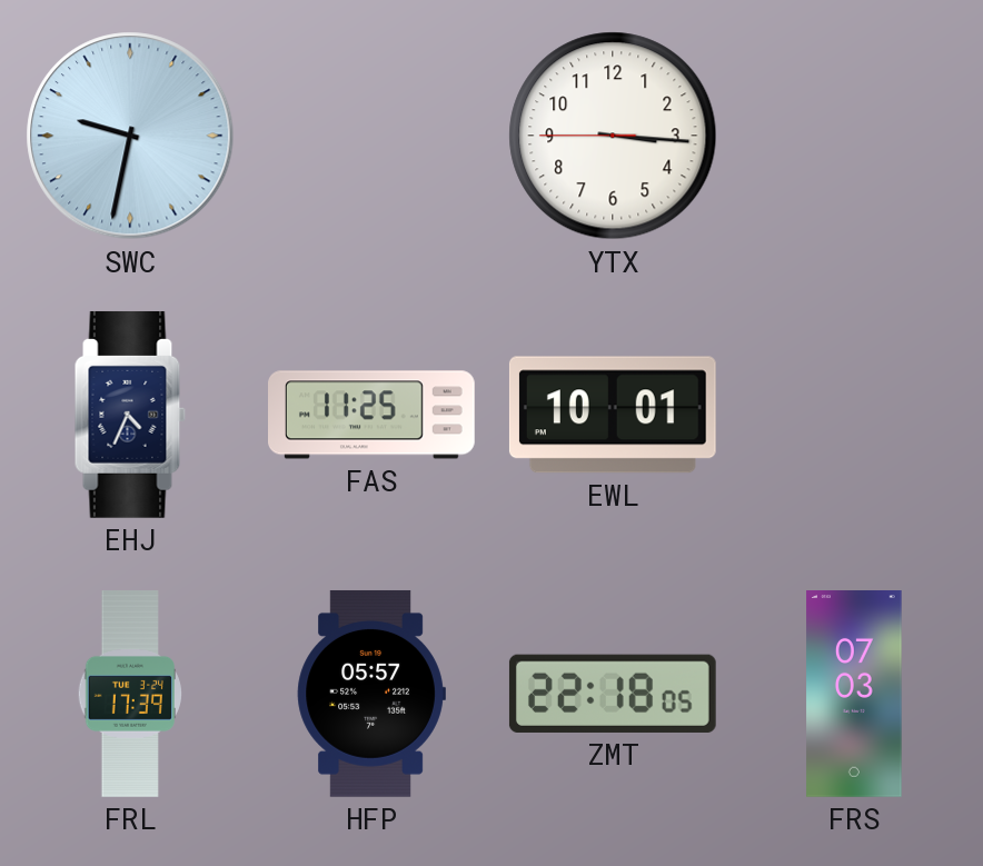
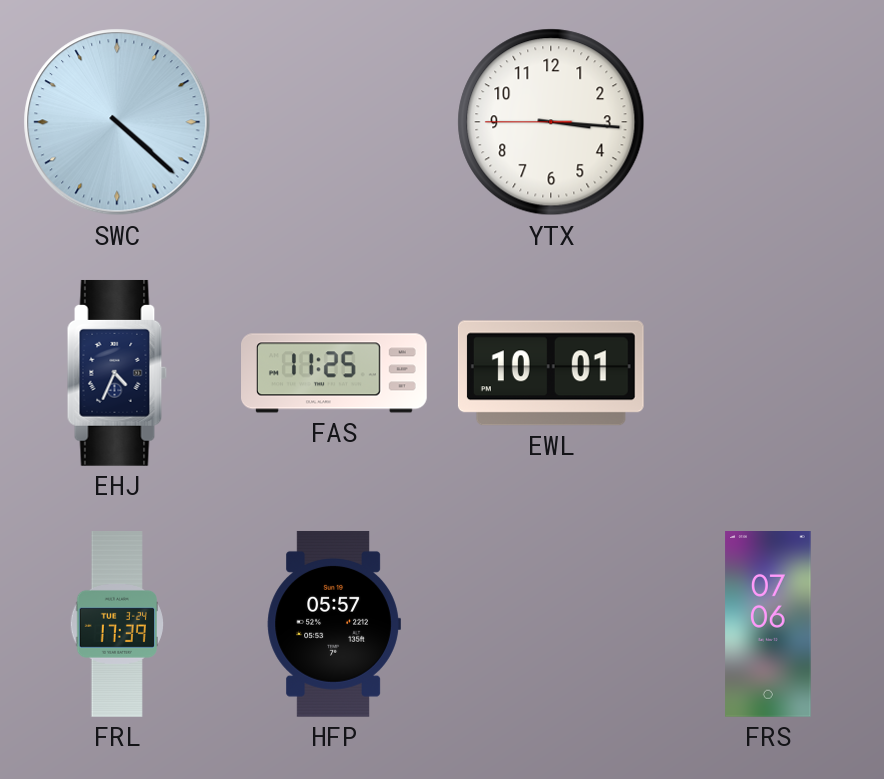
SWC: 9:32 -> 4:22
ZMT: 22:18 -> none
FRS: 07:03 -> 07:06
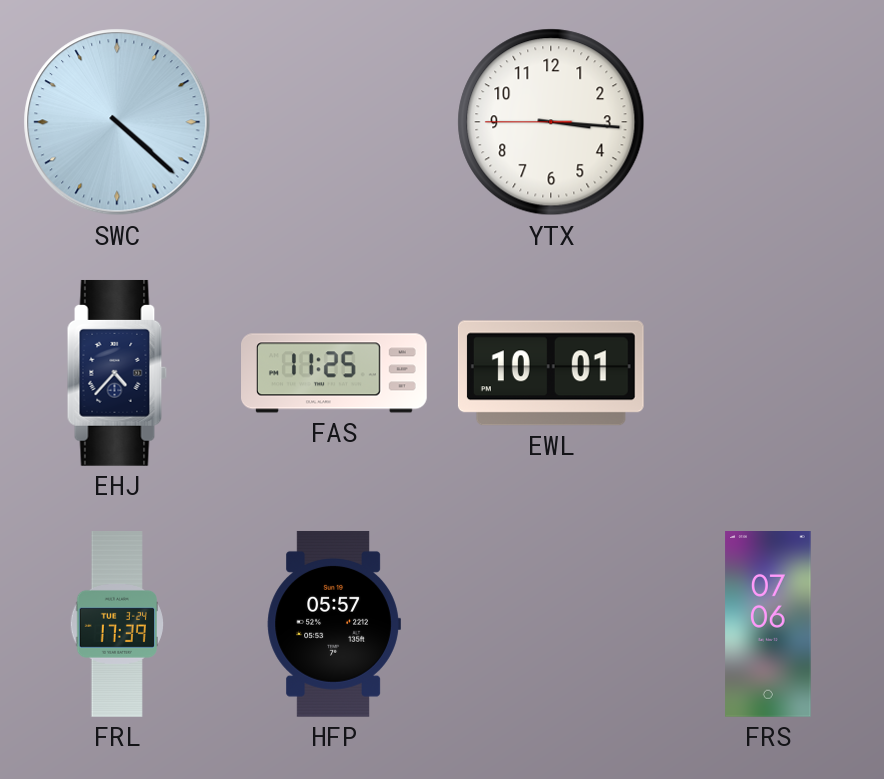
EHJ: 4:34 -> 4:37
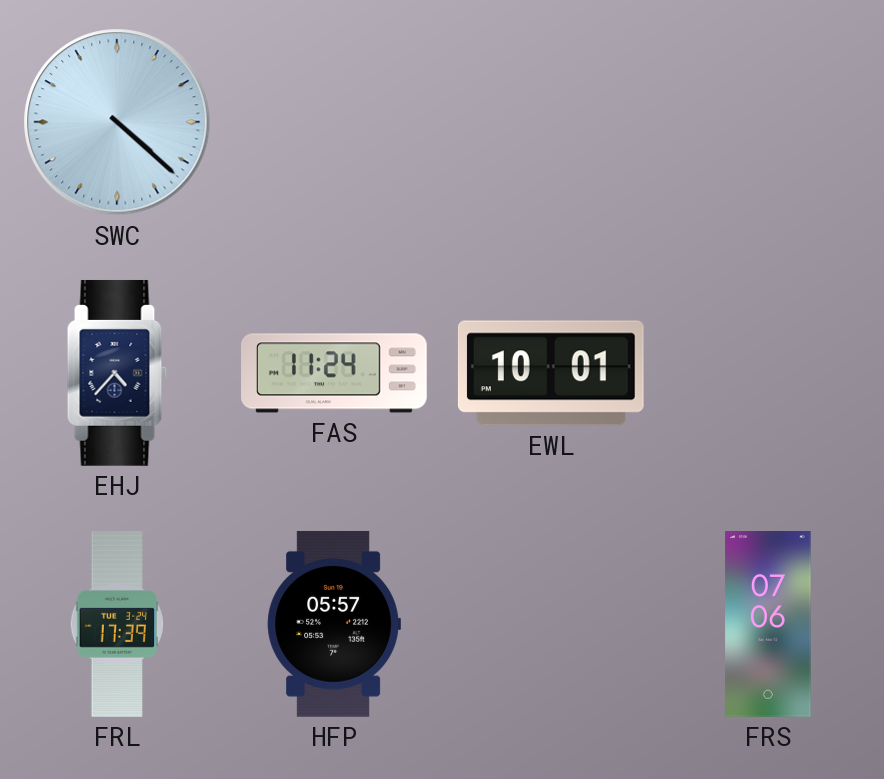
YTX: 3:15 -> none
FAS: 11:25 -> 11:24
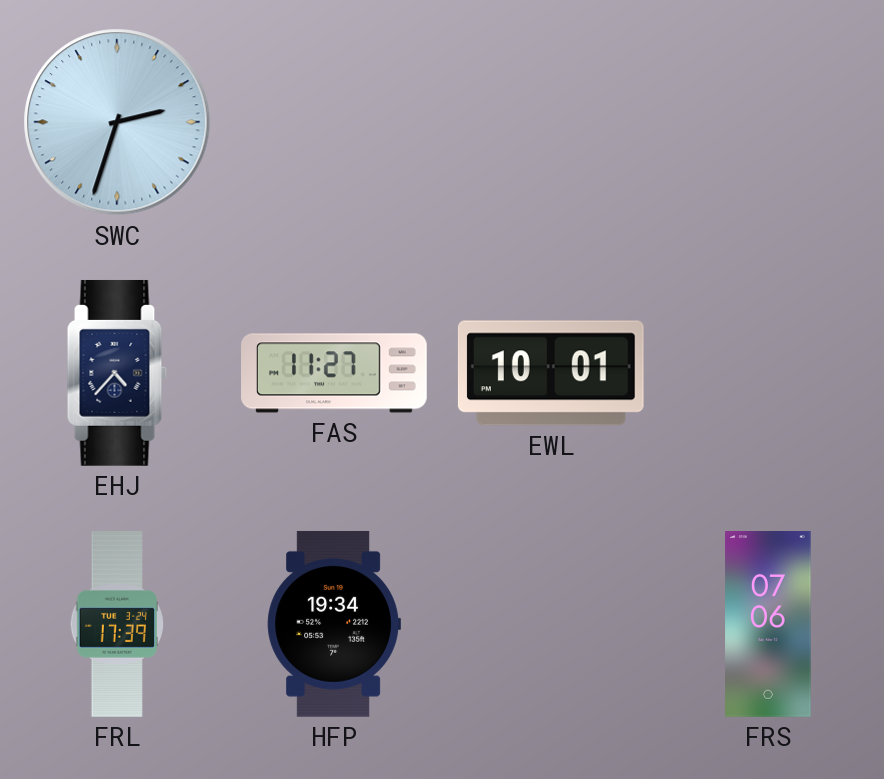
SWC: 4:22 -> 2:33
FAS: 11:24 -> 11:27
HFP: 05:57 -> 19:34
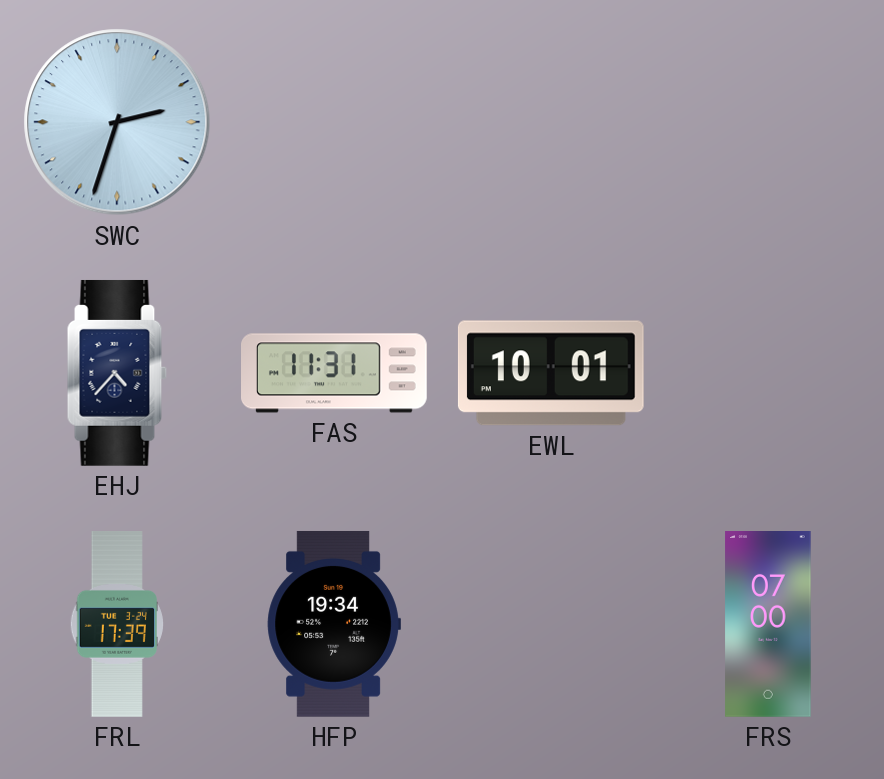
FAS: 11:27 -> 11:31
FRS: 07:06 -> 07:00
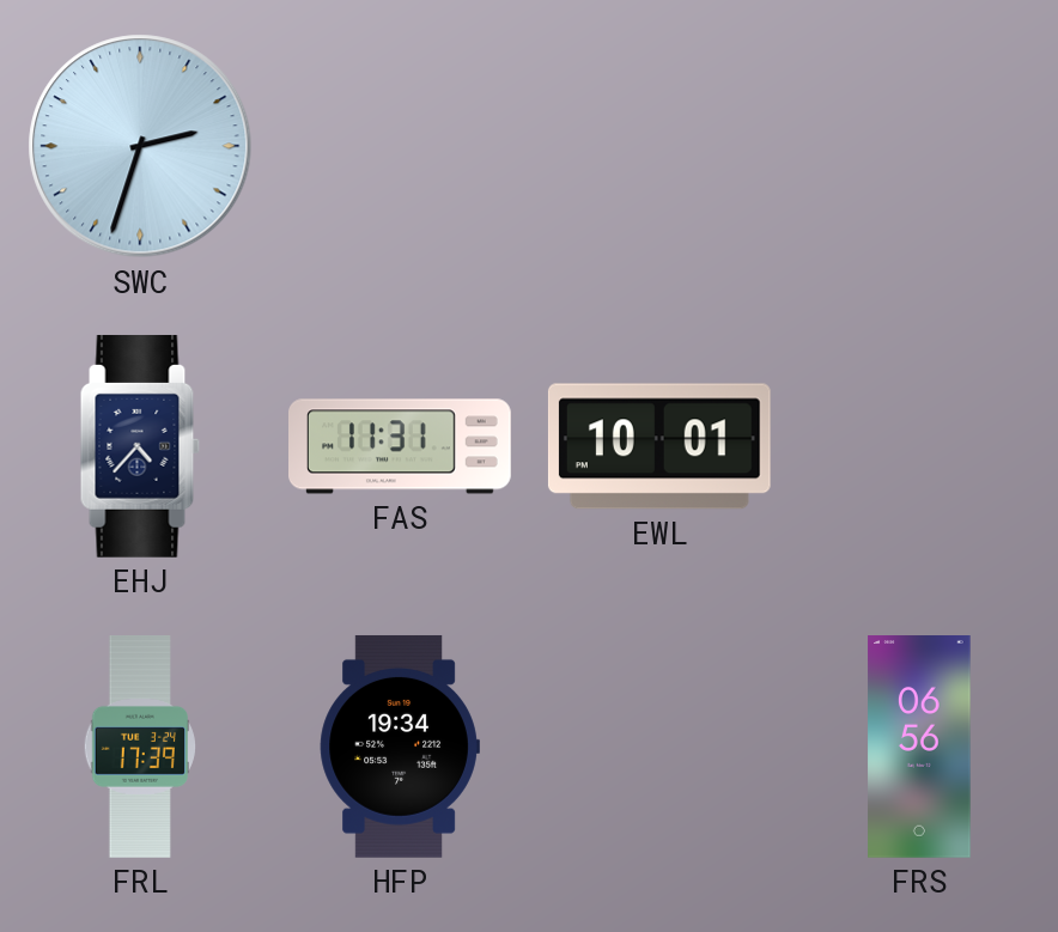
FRS: 07:00 -> 06:56
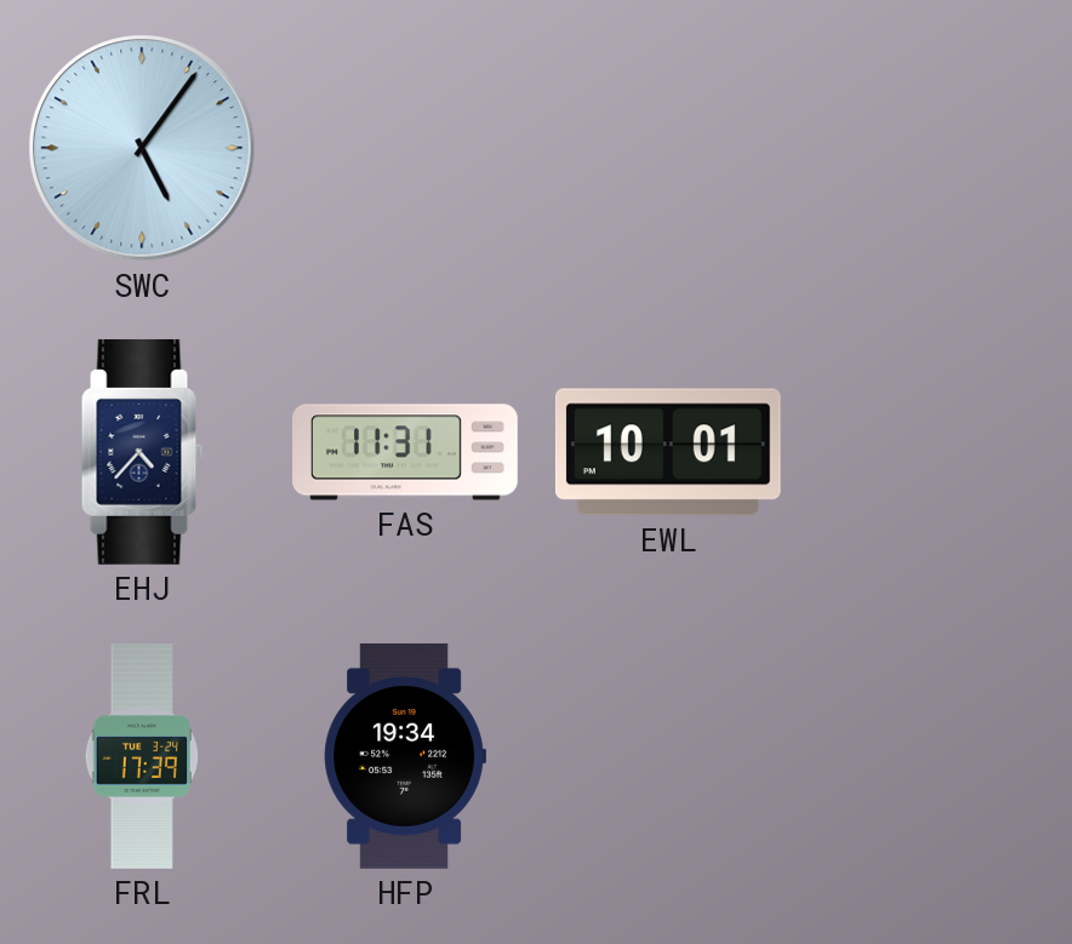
SWC: 2:33 -> 5:06
FRS: 06:56 -> none
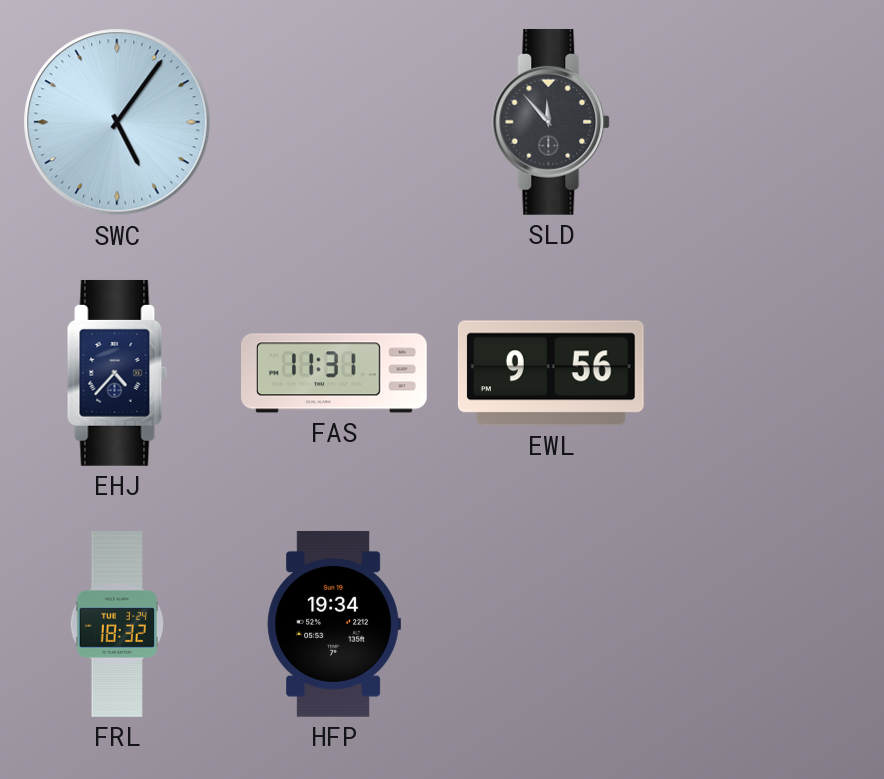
SLD: none -> 11:53
EWL: 10:01 -> 9:56
FRL: 17:39 -> 18:32
